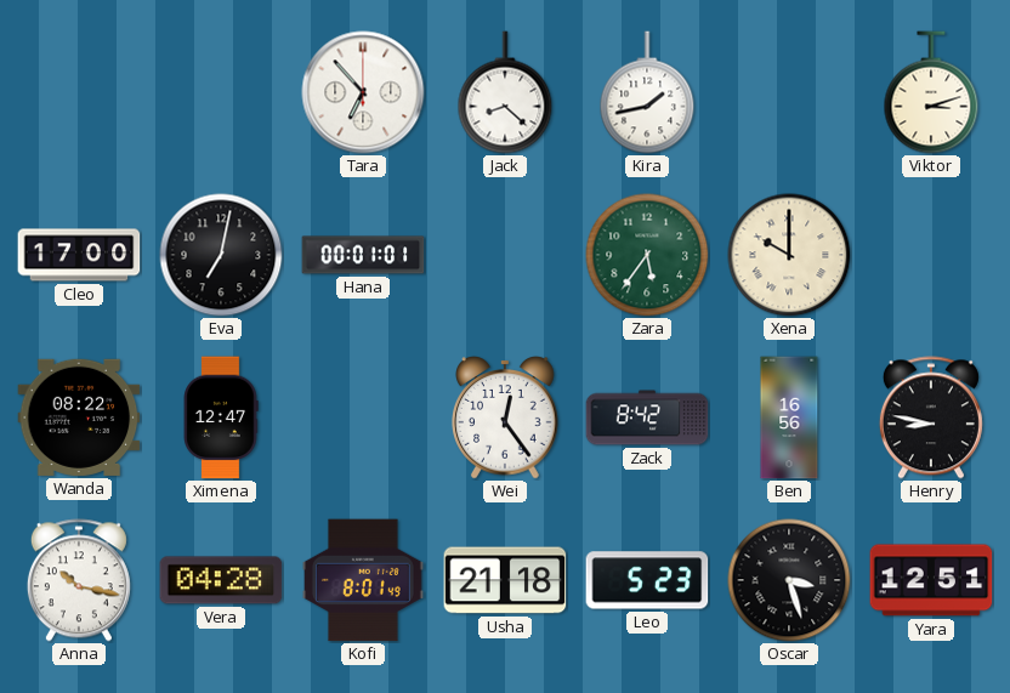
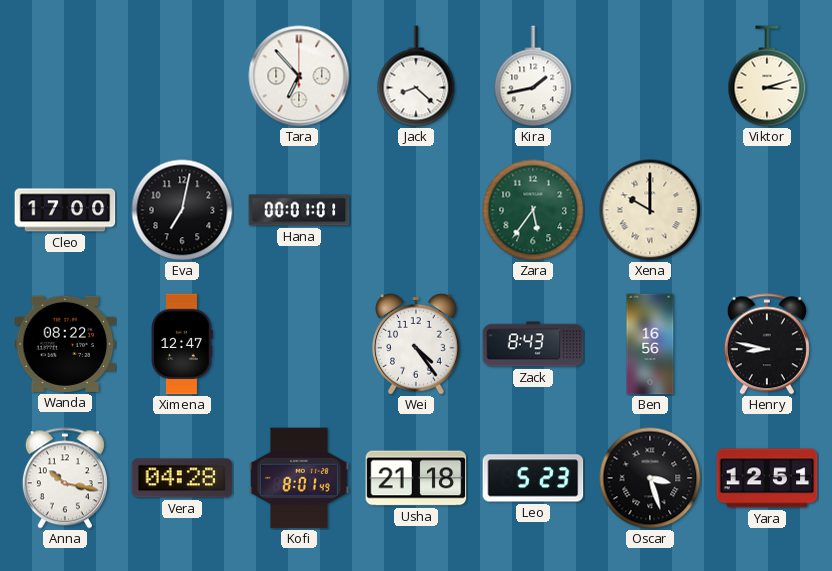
Wei: 12:24 -> 4:24
Zack: 8:42 -> 8:43
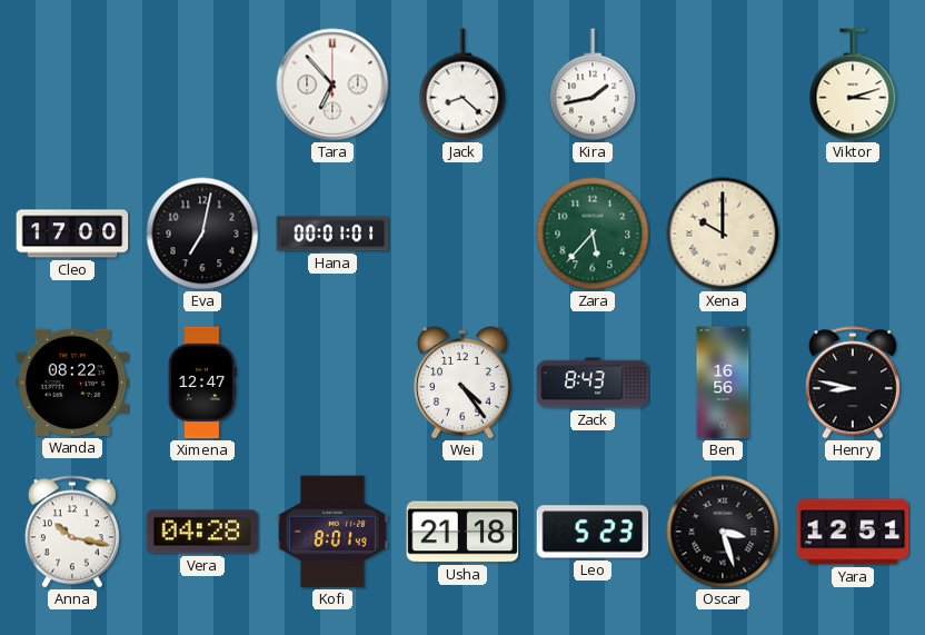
Zara: 5:36 -> 5:37
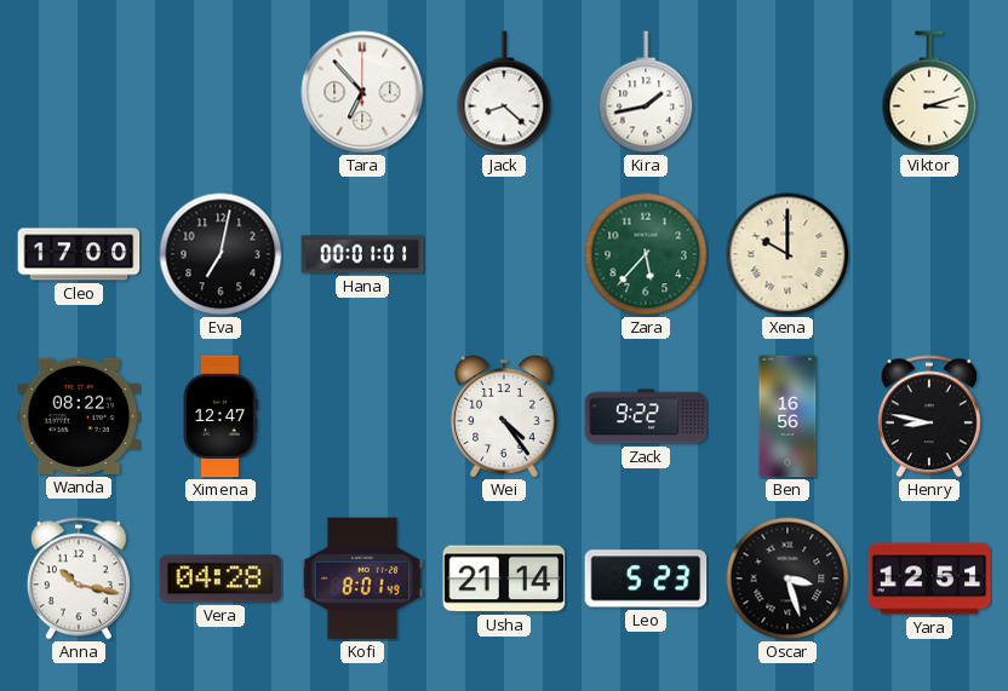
Zack: 8:43 -> 9:22
Usha: 21:18 -> 21:14
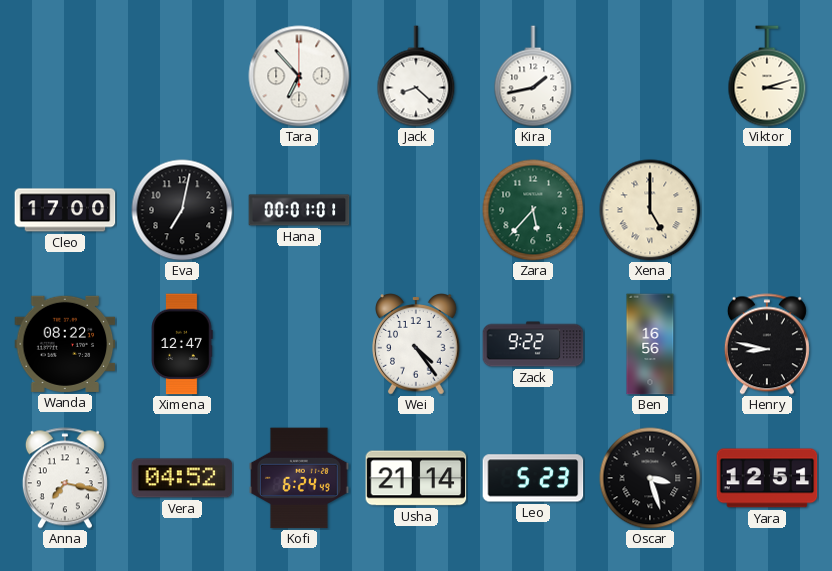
Xena: 10:00 -> 5:00
Anna: 10:17 -> 7:17
Vera: 04:28 -> 04:52
Kofi: 8:01 -> 6:24
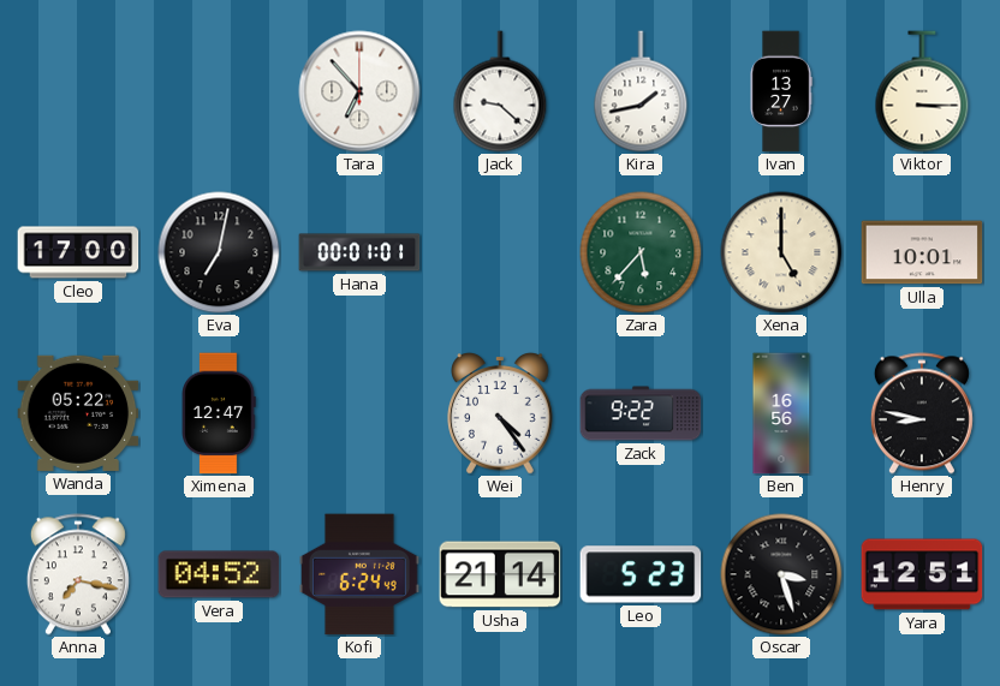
Jack: 8:22 -> 9:22
Ivan: none -> 13:27
Viktor: 3:12 -> 3:15
Ulla: none -> 10:01
Wanda: 08:22 -> 05:22
